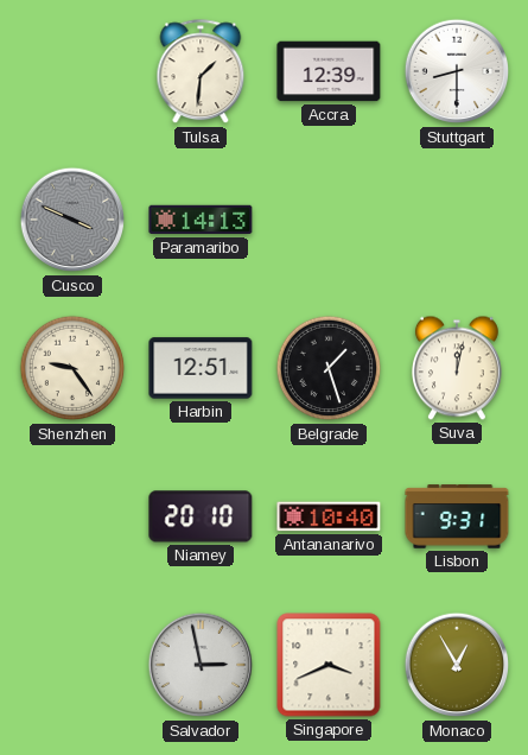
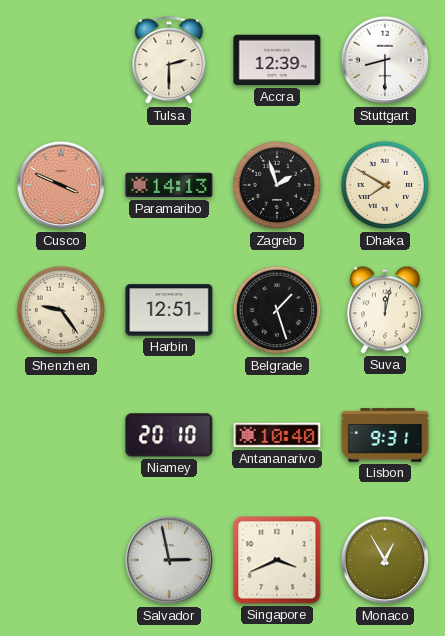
Tulsa: 1:31 -> 2:30
Cusco dial: grey -> salmon
Zagreb: none -> 1:57
Dhaka: none -> 7:50
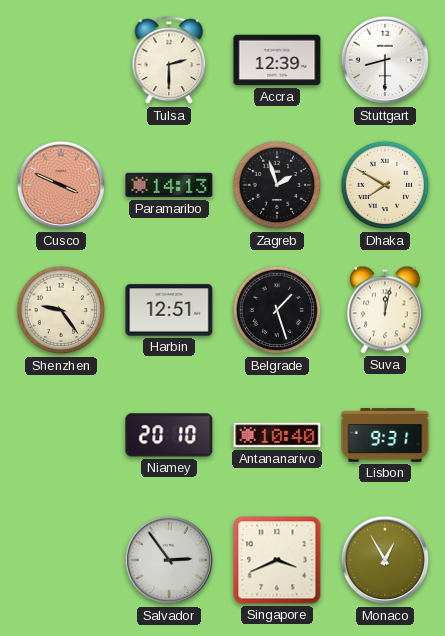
Salvador: 2:58 -> 2:54
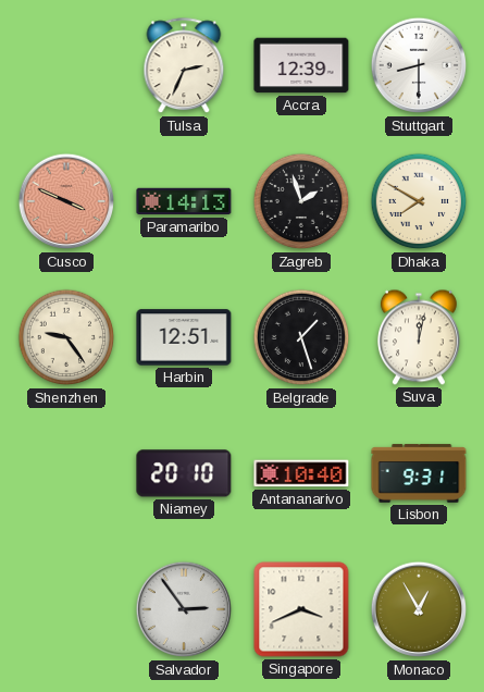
Tulsa: 2:30 -> 2:34
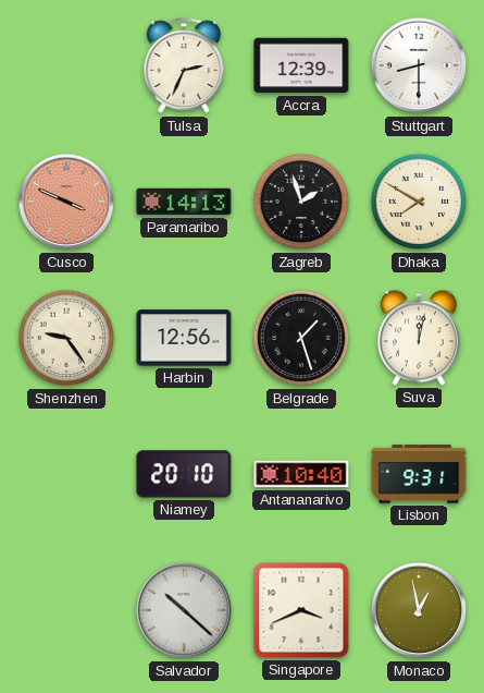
Harbin: 12:51 -> 12:56
Salvador: 2:54 -> 10:22
Monaco: 12:55 -> 12:58
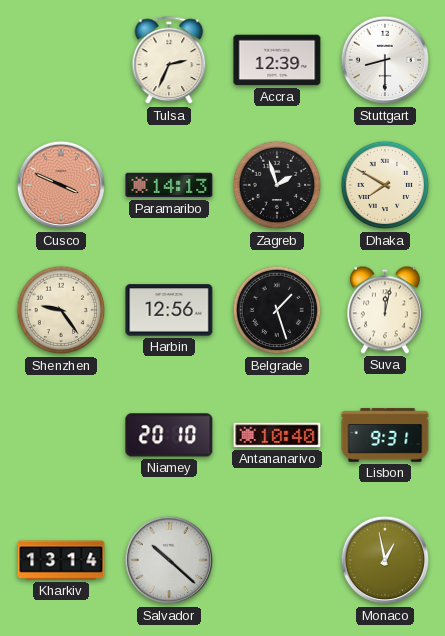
Kharkiv: none -> 13:14
Singapore: 3:41 -> none
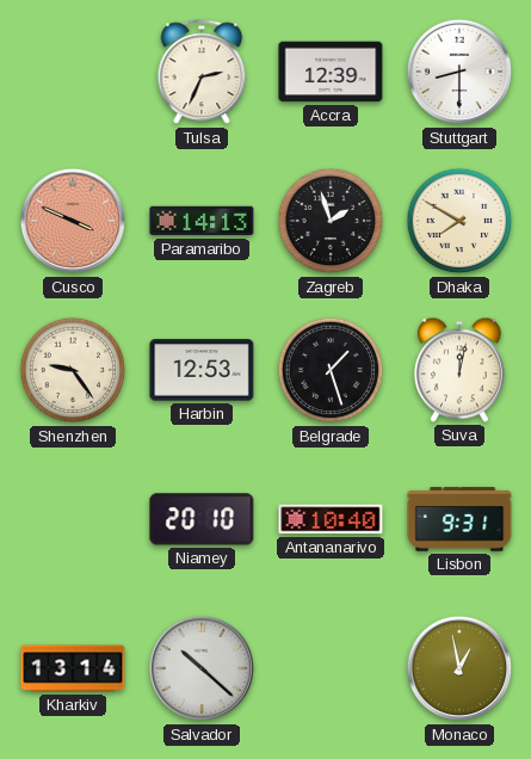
Harbin: 12:56 -> 12:53
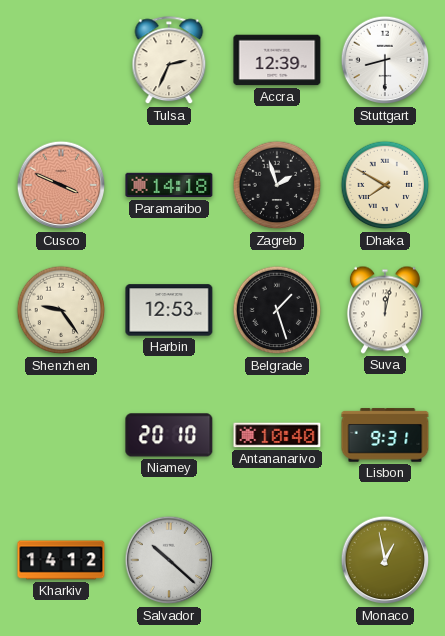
Paramaribo: 14:13 -> 14:18
Kharkiv: 13:14 -> 14:12
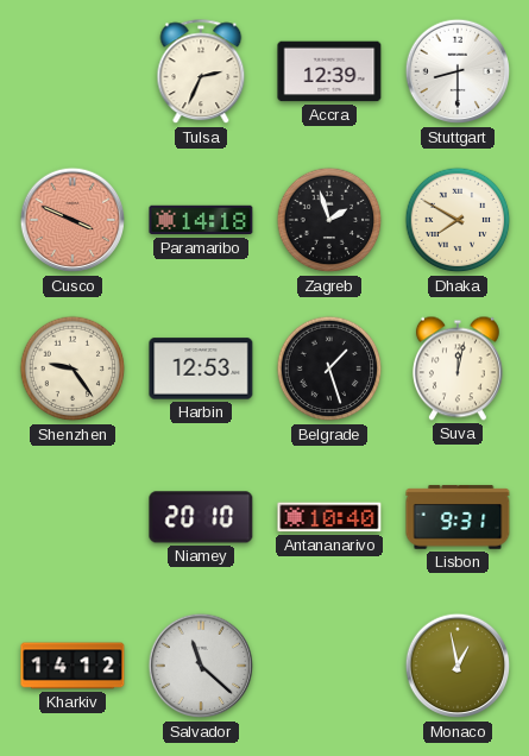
Salvador: 10:22 -> 11:22
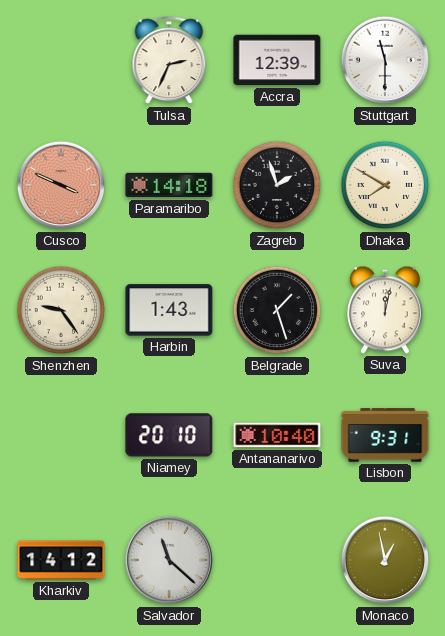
Stuttgart: 8:30 -> 11:30
Harbin: 12:53 -> 1:43
